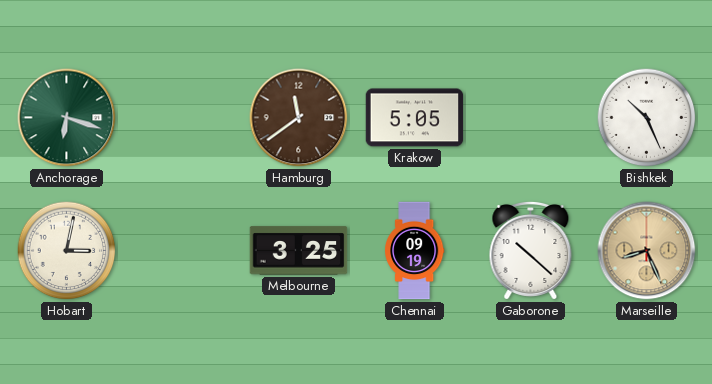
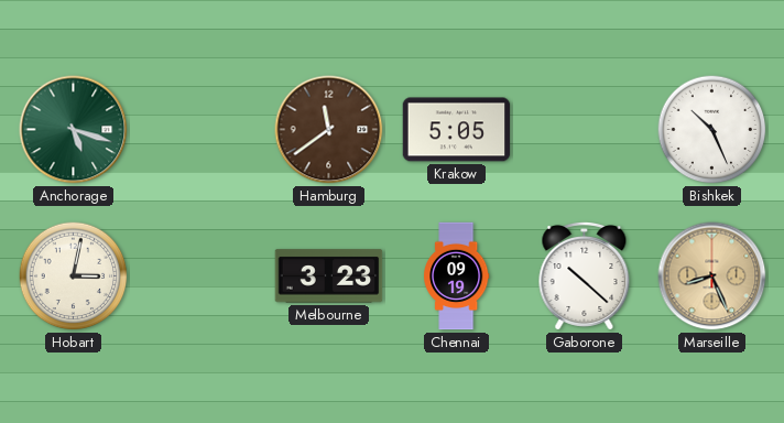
Anchorage: 6:18 -> 5:18
Melbourne: 3:25 -> 3:23
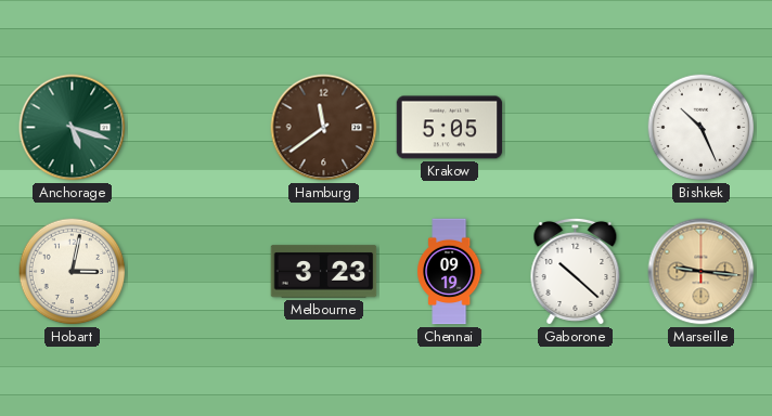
Marseille: 8:26 -> 9:16
